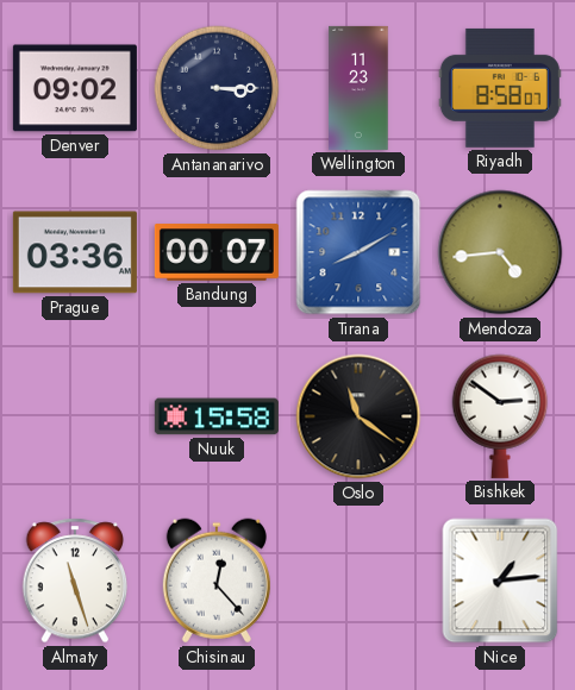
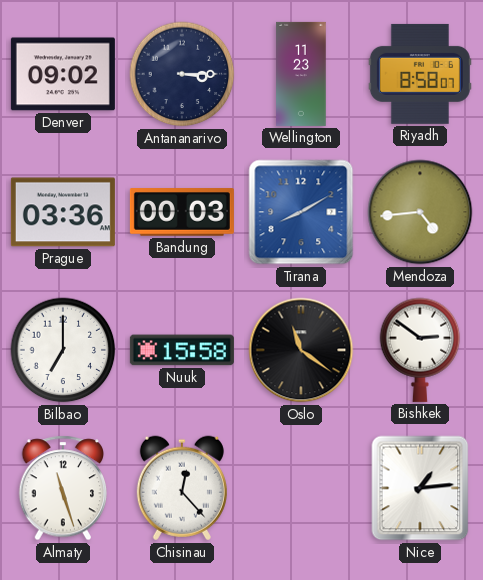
Bandung: 00:07 -> 00:03
Bilbao: none -> 7:00
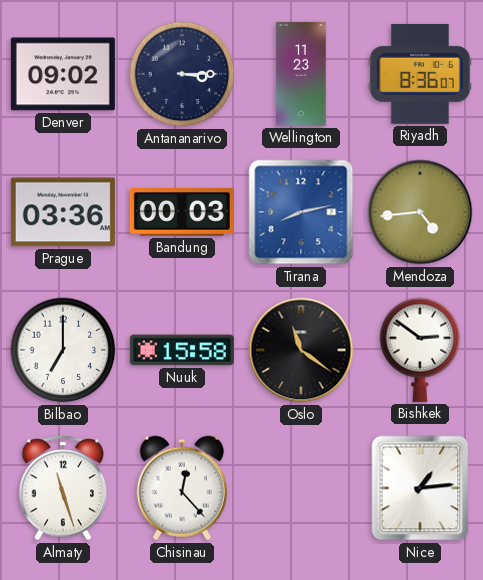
Riyadh: 8:58 -> 8:36
Tirana: 8:10 -> 8:13
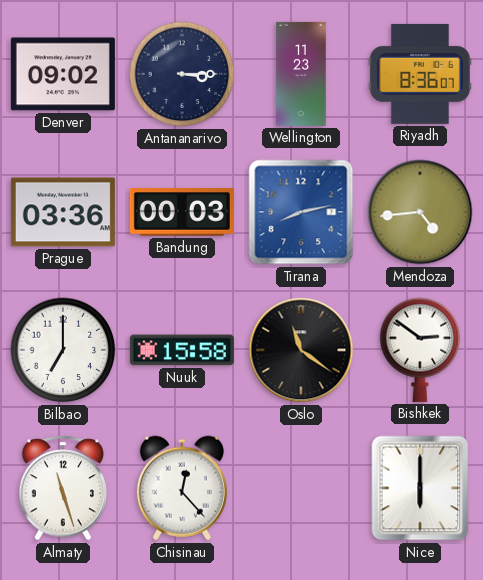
Nice: 1:14 -> 6:00
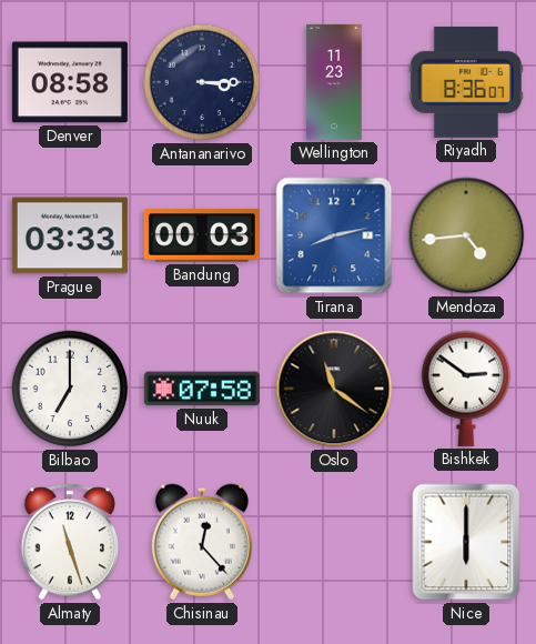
Denver: 09:02 -> 08:58
Prague: 03:36 -> 03:33
Nuuk: 15:58 -> 07:58
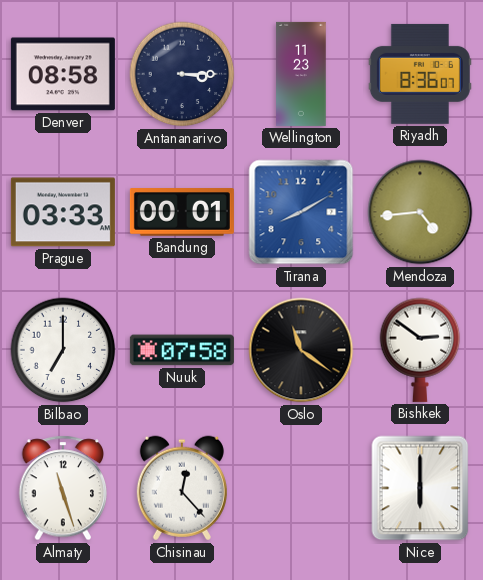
Bandung: 00:03 -> 00:01
Tirana: 8:13 -> 8:10
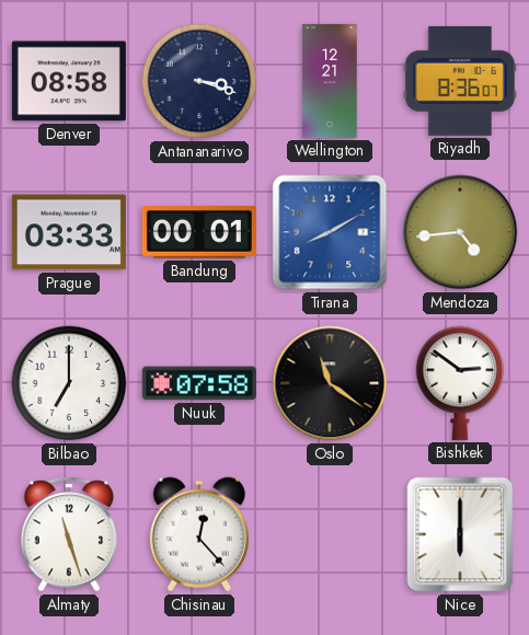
Antananarivo: 3:15 -> 3:18
Wellington: 11:23 -> 12:21
